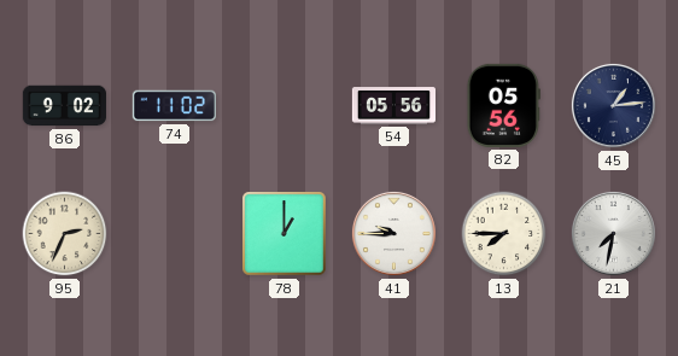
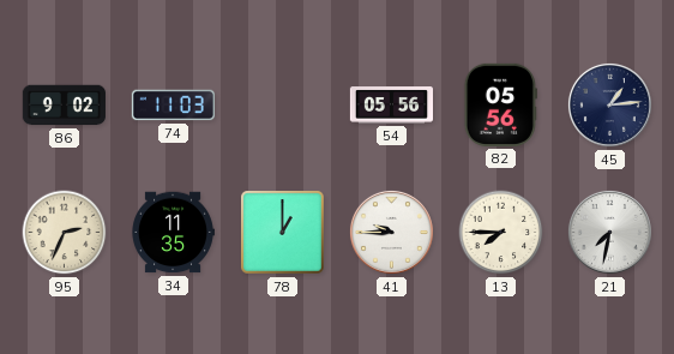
74: 11:02 -> 11:03
34: none -> 11:35
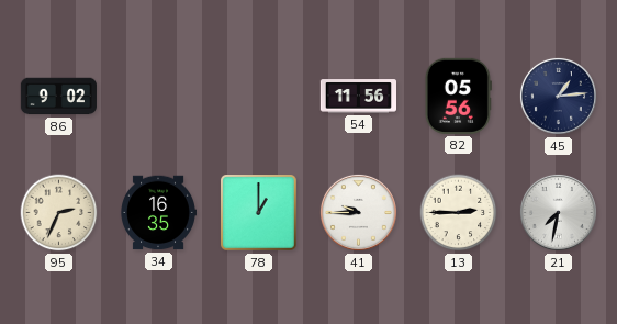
74: 11:03 -> none
54: 05:56 -> 11:56
34: 11:35 -> 16:35
13: 7:45 -> 2:45
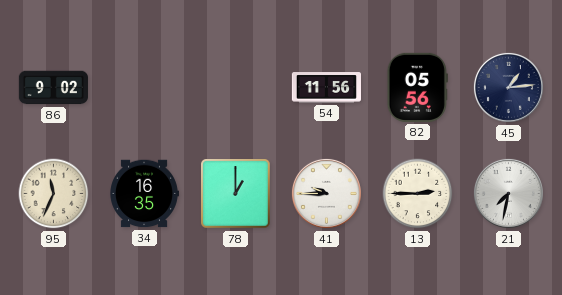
95: 2:34 -> 11:34
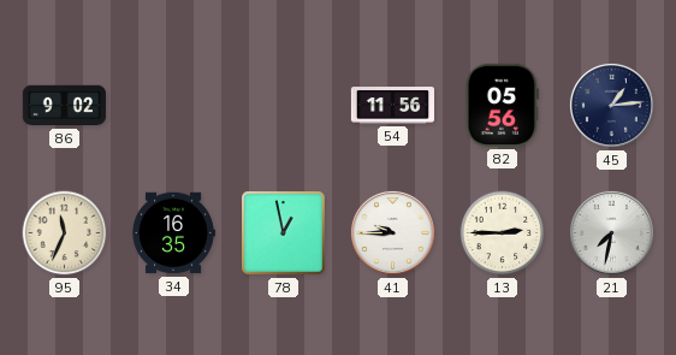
78: 1:00 -> 12:58
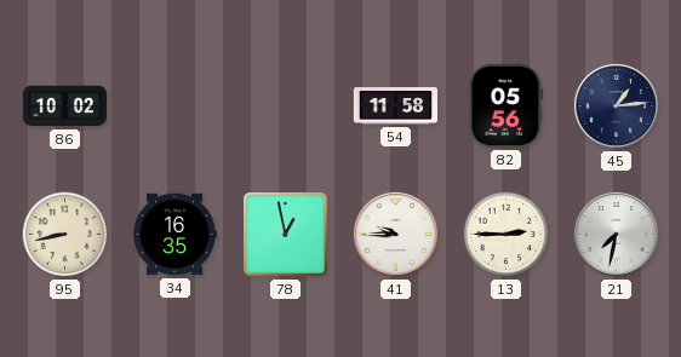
86: 9:02 -> 10:02
54: 11:56 -> 11:58
95: 11:34 -> 8:43
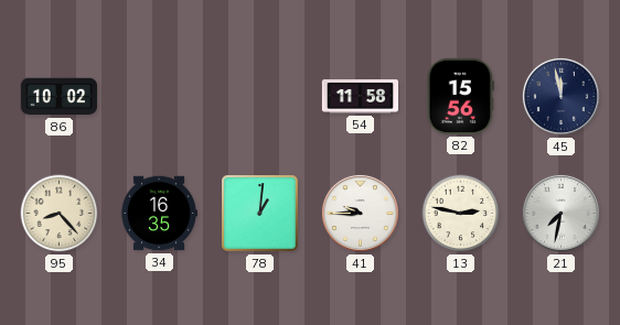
82: 05:56 -> 15:56
45: 1:14 -> 11:58
95: 8:43 -> 8:23
78: 12:58 -> 1:01
13: 2:45 -> 2:47
